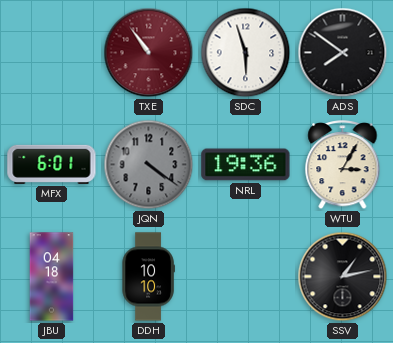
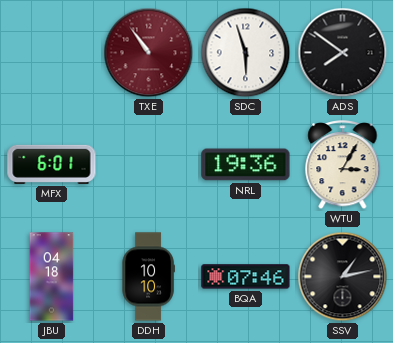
JQN: 4:21 -> none
BQA: none -> 07:46
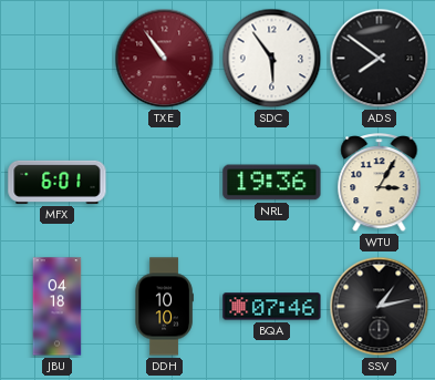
SDC: 5:57 -> 5:54
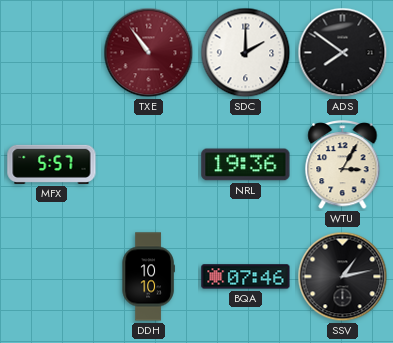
SDC: 5:54 -> 2:00
MFX: 6:01 -> 5:57
JBU: 04:18 -> none
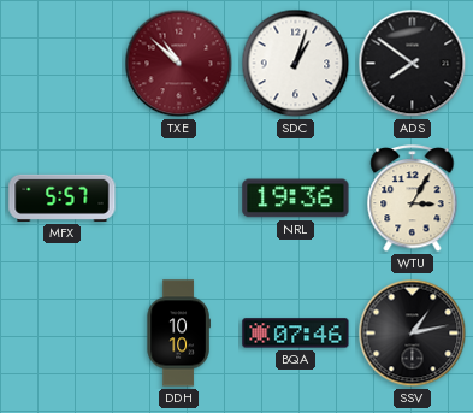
TXE: 10:54 -> 10:52
SDC: 2:00 -> 1:03
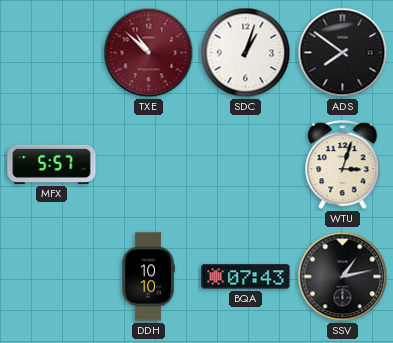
NRL: 19:36 -> none
WTU: 3:05 -> 3:03
BQA: 07:46 -> 07:43
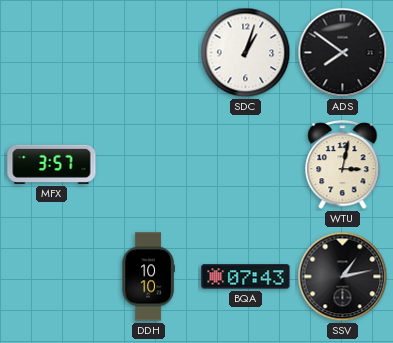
TXE: 10:52 -> none
MFX: 5:57 -> 3:57
WTU: 3:03 -> 3:02
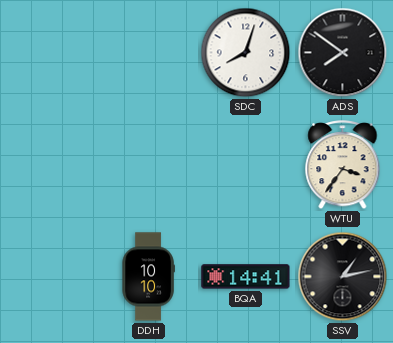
SDC: 1:03 -> 8:03
MFX: 3:57 -> none
WTU: 3:02 -> 3:36
BQA: 07:43 -> 14:41
